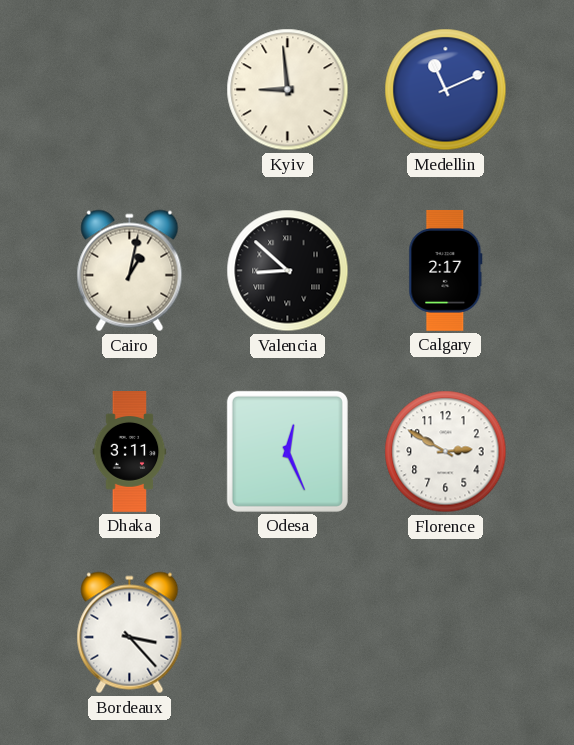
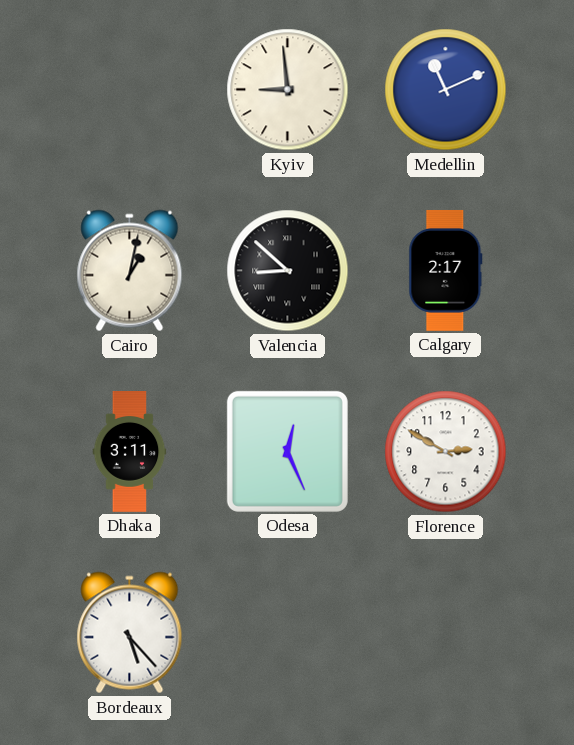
Bordeaux: 3:23 -> 5:23
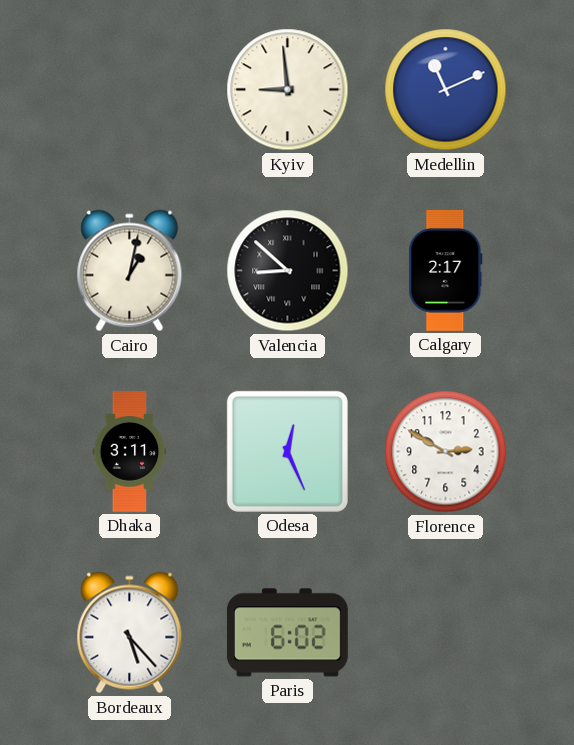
Paris: none -> 6:02
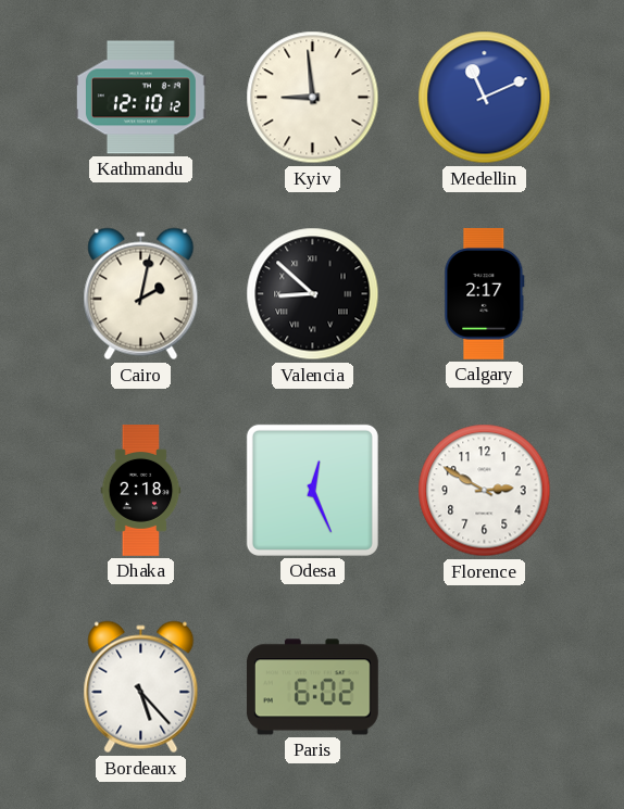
Kathmandu: none -> 12:10
Cairo: 1:02 -> 2:02
Dhaka: 3:11 -> 2:18
